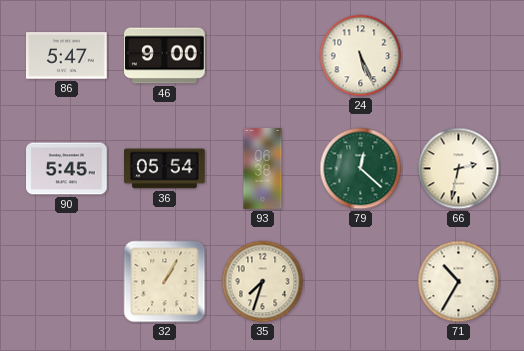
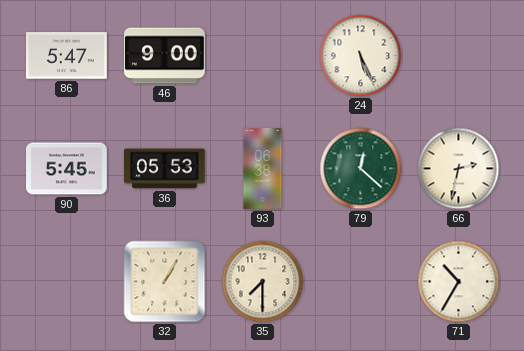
36: 05:54 -> 05:53
35: 7:33 -> 7:30
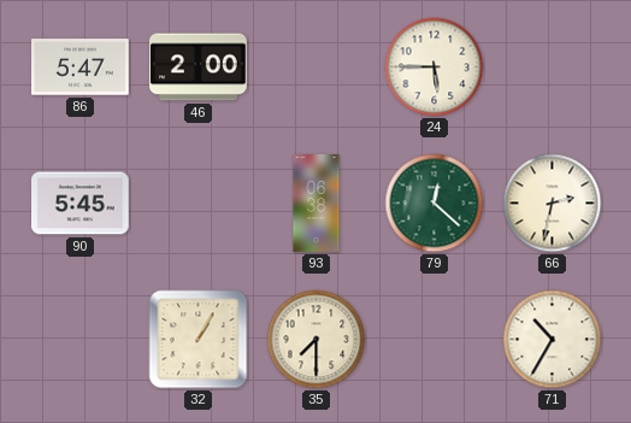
46: 9:00 -> 2:00
24: 5:26 -> 5:45
36: 05:53 -> none
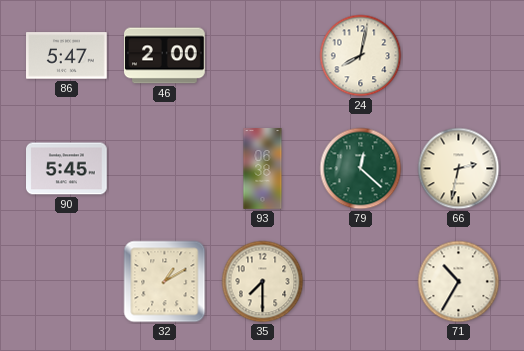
24: 5:45 -> 8:02
32: 1:05 -> 1:10
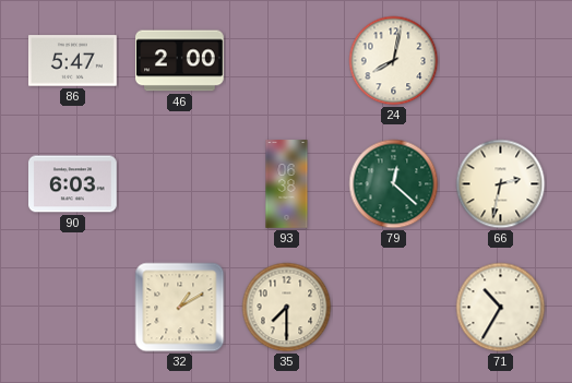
90: 5:45 -> 6:03
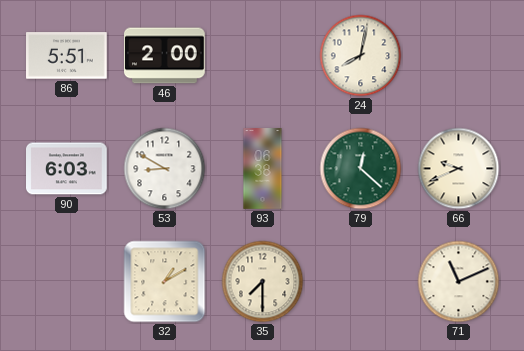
86: 5:47 -> 5:51
53: none -> 8:50
66: 2:32 -> 9:41
71: 10:35 -> 11:11
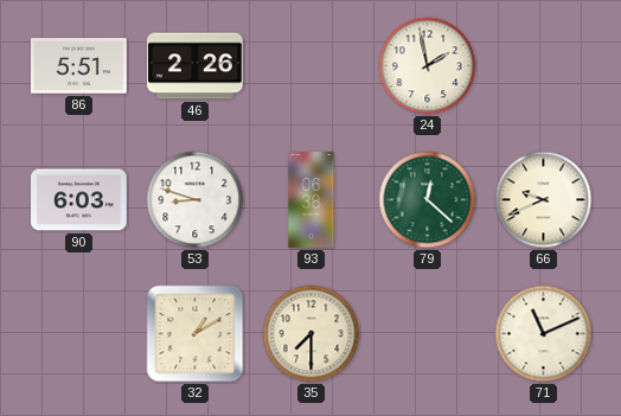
46: 2:00 -> 2:26
24: 8:02 -> 1:58
53: 8:50 -> 8:48
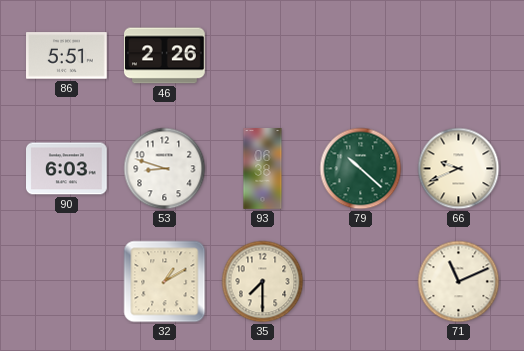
24: 1:58 -> none
79: 12:22 -> 10:22
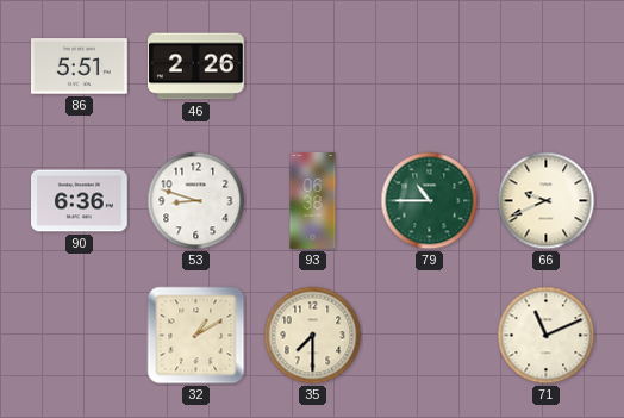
90: 6:03 -> 6:36
79: 10:22 -> 10:45
